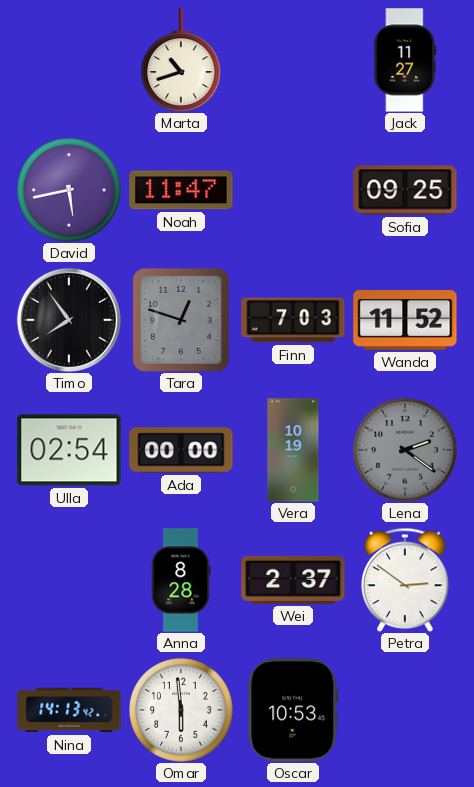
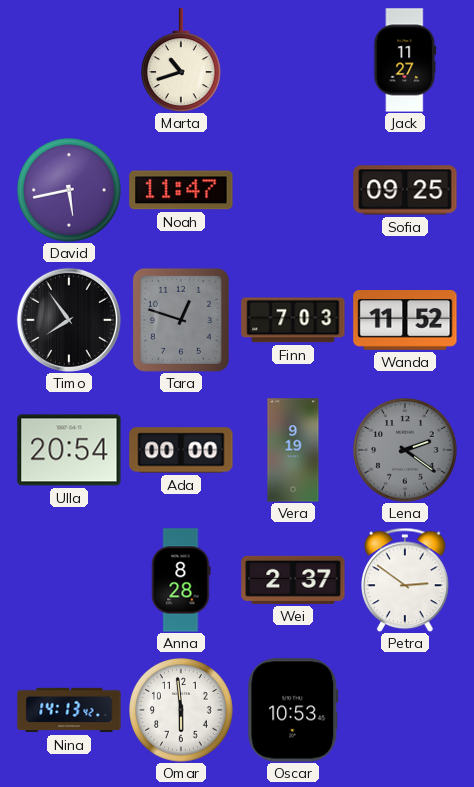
Ulla: 02:54 -> 20:54
Vera: 10:19 -> 9:19
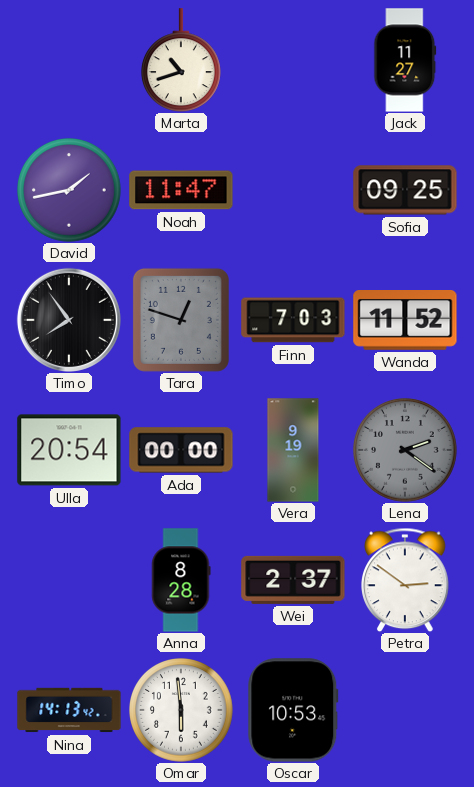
David: 5:43 -> 1:43
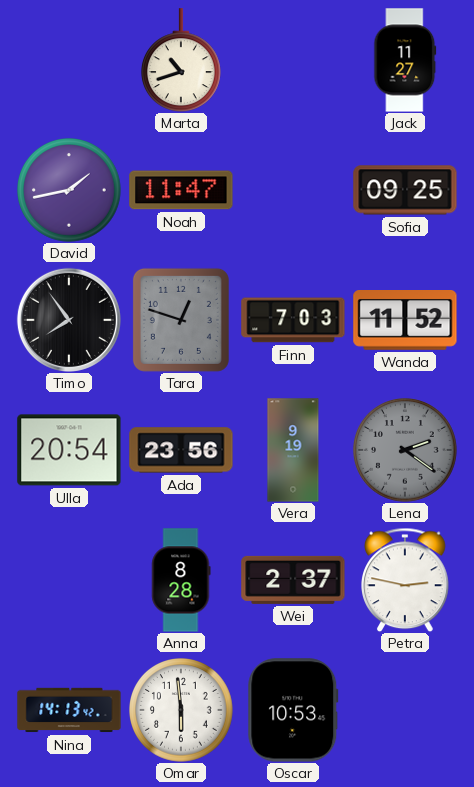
Ada: 00:00 -> 23:56
Petra: 2:51 -> 2:47
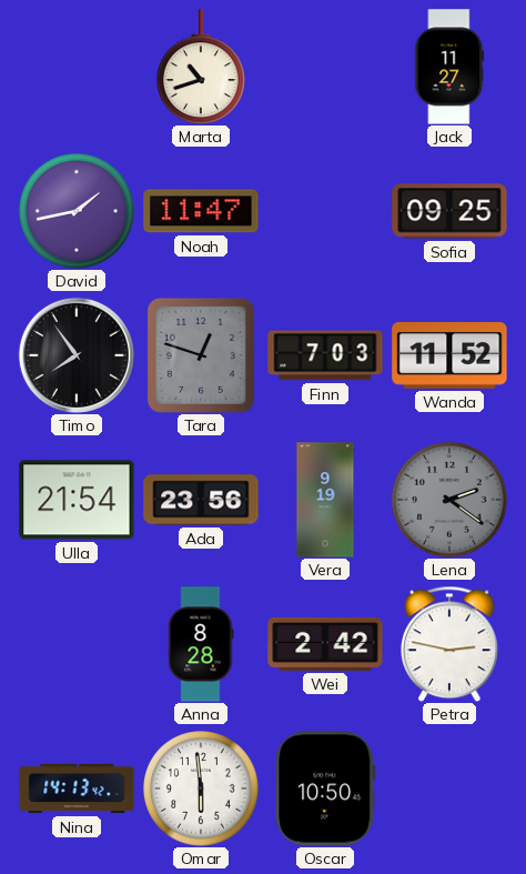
Ulla: 20:54 -> 21:54
Wei: 2:37 -> 2:42
Oscar: 10:53 -> 10:50
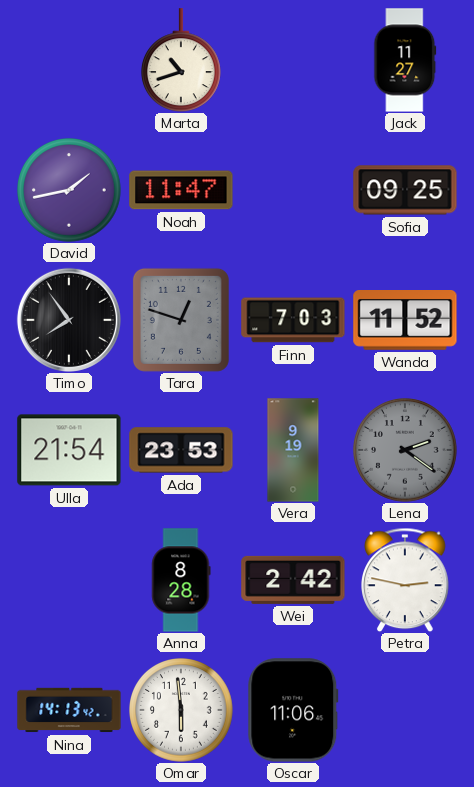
Ada: 23:56 -> 23:53
Oscar: 10:50 -> 11:06
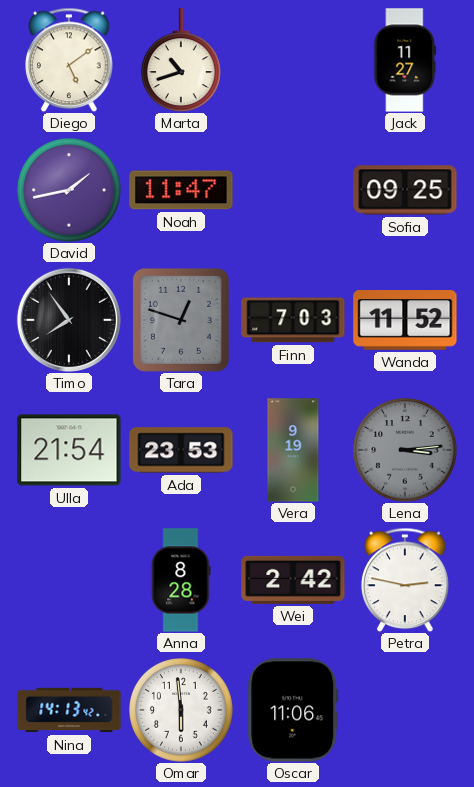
Diego: none -> 5:09
Lena: 2:21 -> 3:14
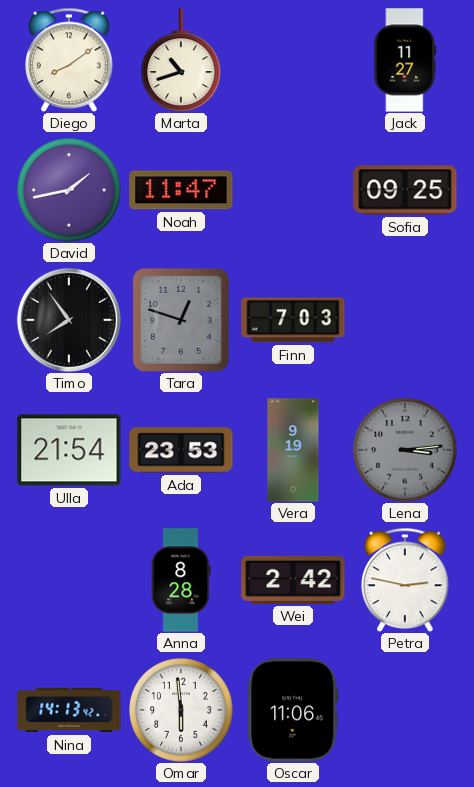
Diego: 5:09 -> 8:09
Wanda: 11:52 -> none
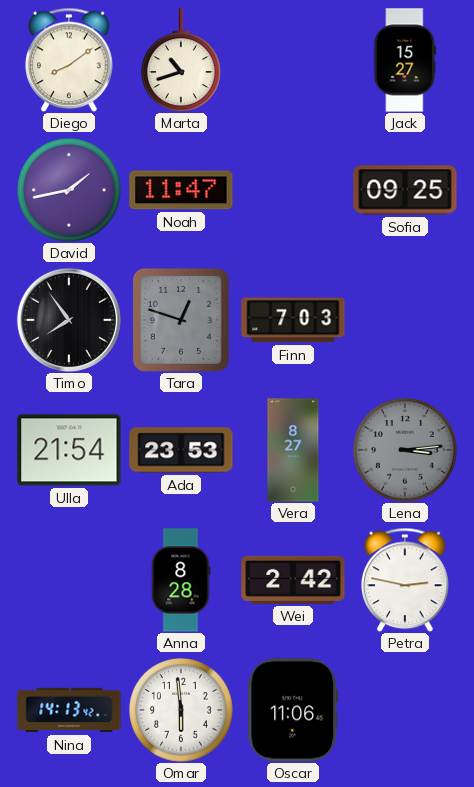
Jack: 11:27 -> 15:27
Vera: 9:19 -> 8:27
